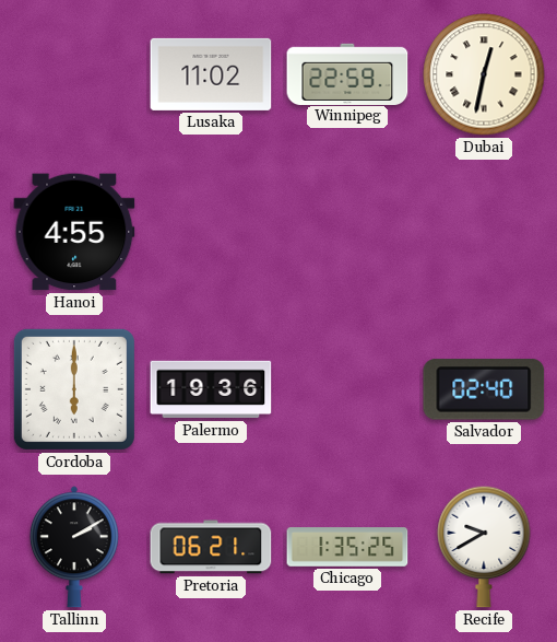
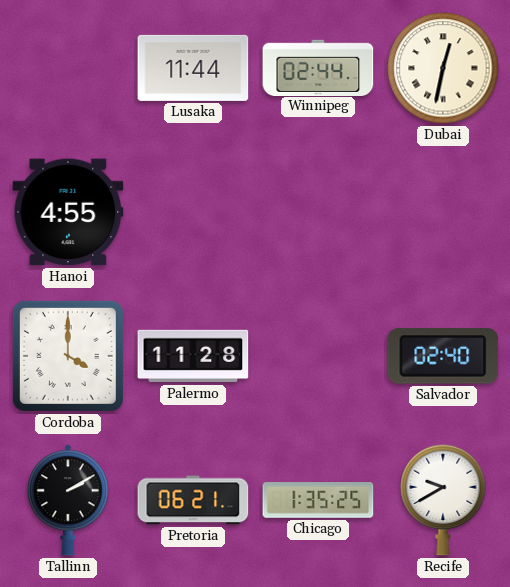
Lusaka: 11:02 -> 11:44
Winnipeg: 22:59 -> 02:44
Cordoba: 6:00 -> 4:00
Palermo: 19:36 -> 11:28
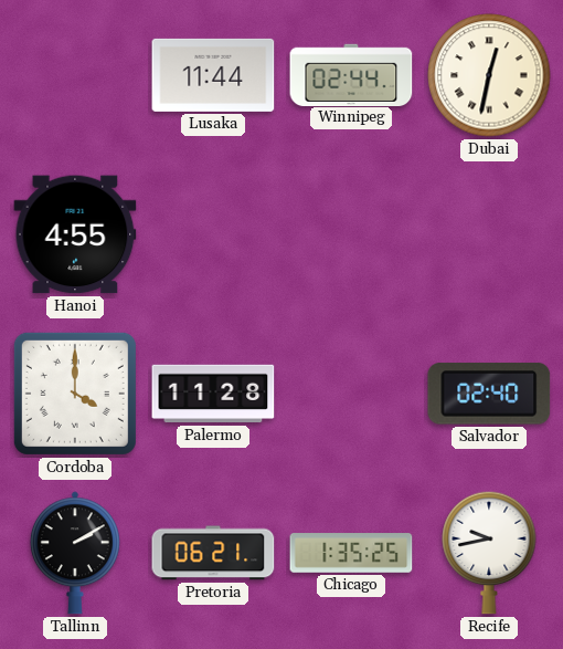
Recife: 9:40 -> 9:43
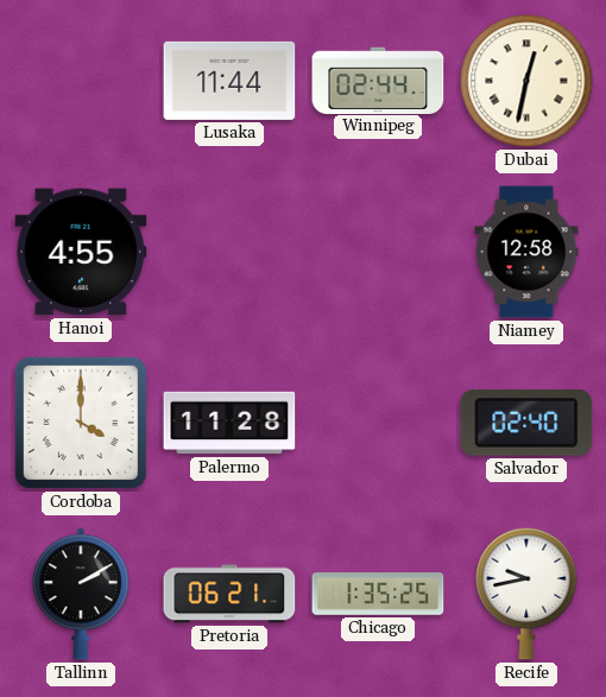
Niamey: none -> 12:58
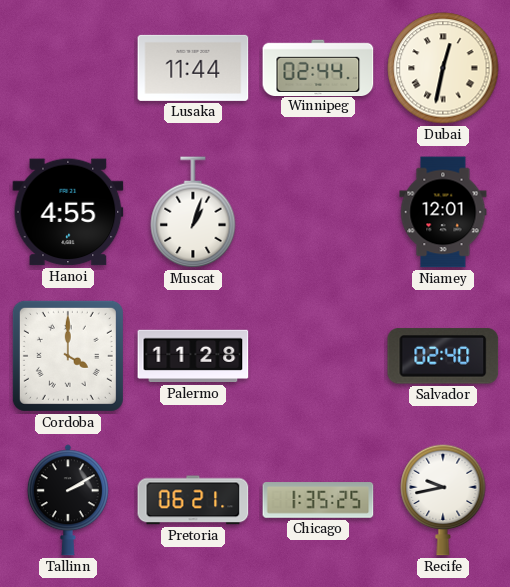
Muscat: none -> 1:03
Niamey: 12:58 -> 12:01
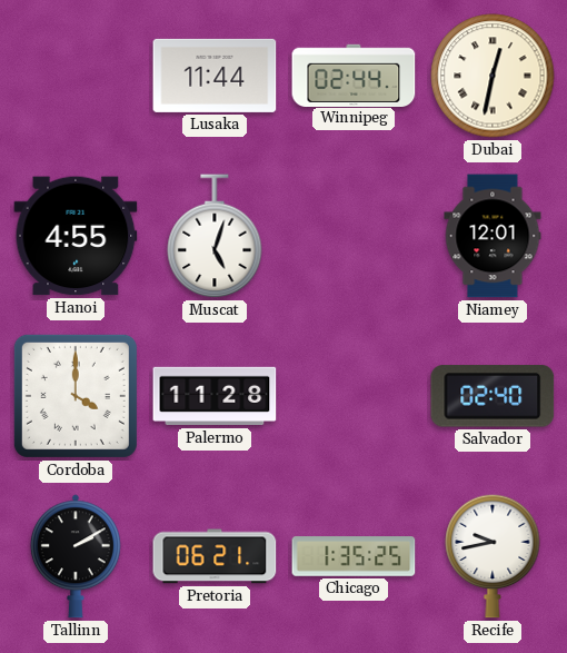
Muscat: 1:03 -> 5:03
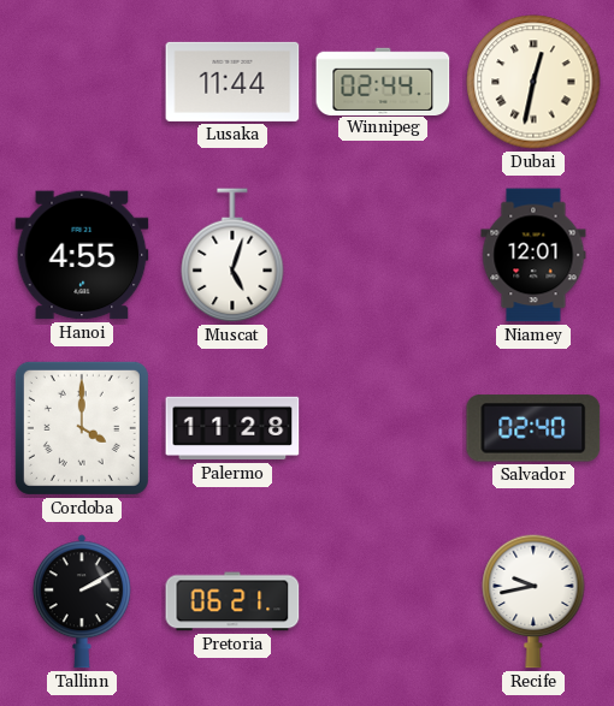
Chicago: 1:35 -> none
